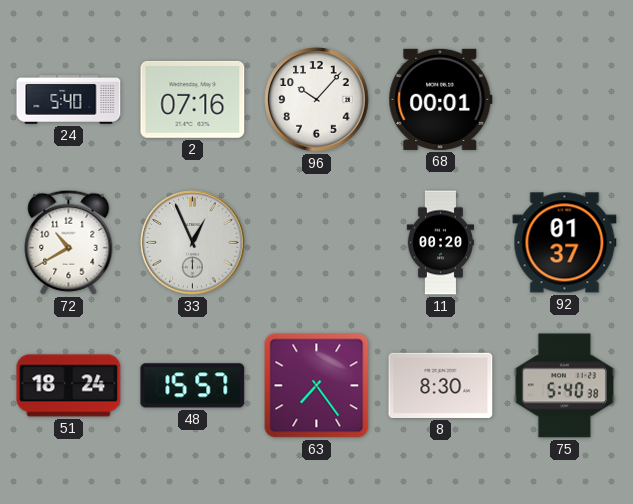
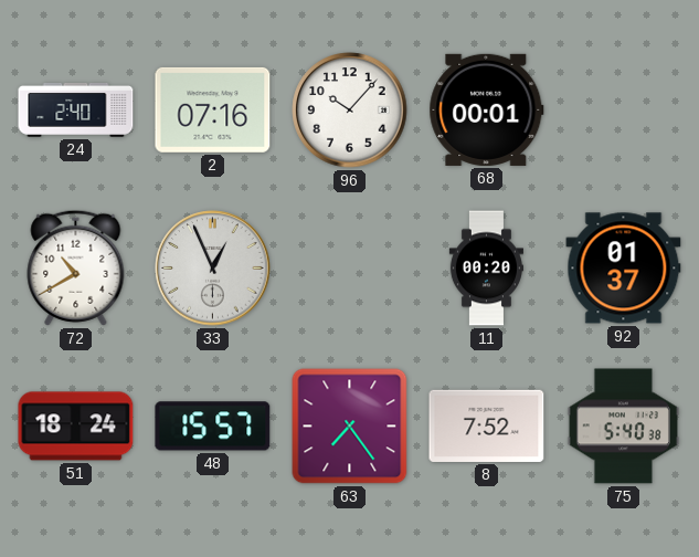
24: 5:40 -> 2:40
8: 8:30 -> 7:52
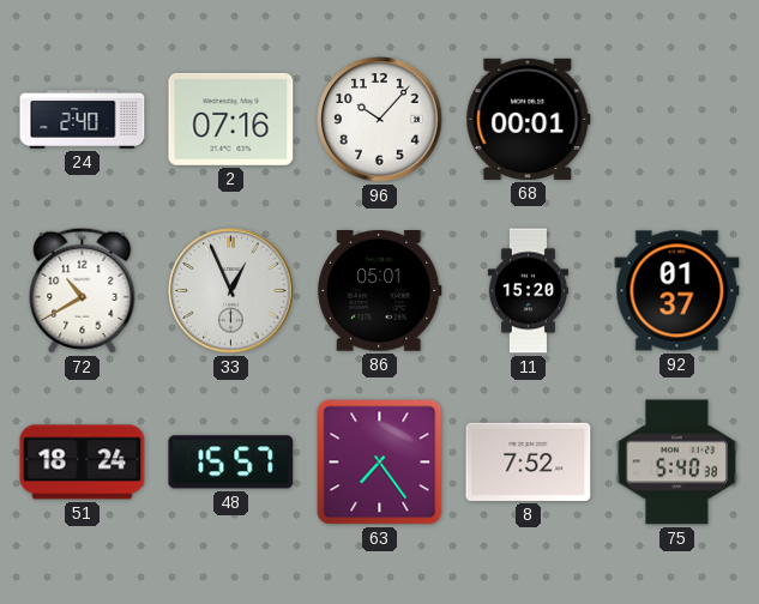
86: none -> 05:01
11: 00:20 -> 15:20
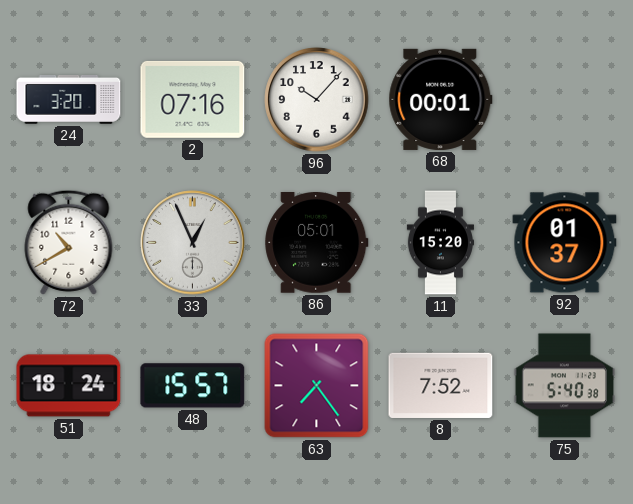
24: 2:40 -> 3:20
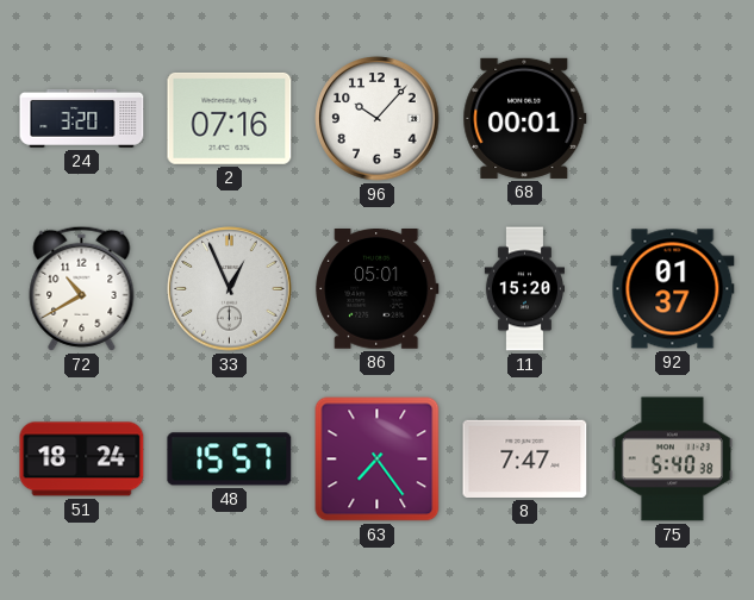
8: 7:52 -> 7:47
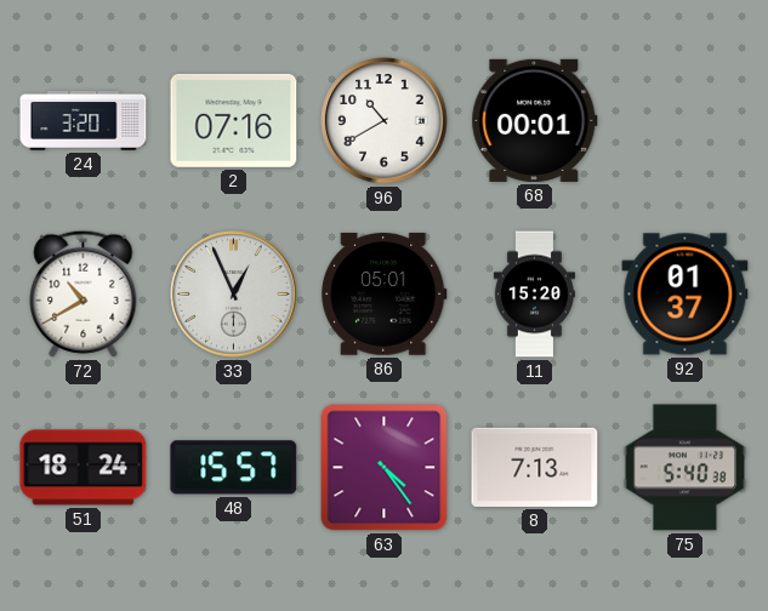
96: 10:07 -> 10:40
63: 7:24 -> 4:24
8: 7:47 -> 7:13
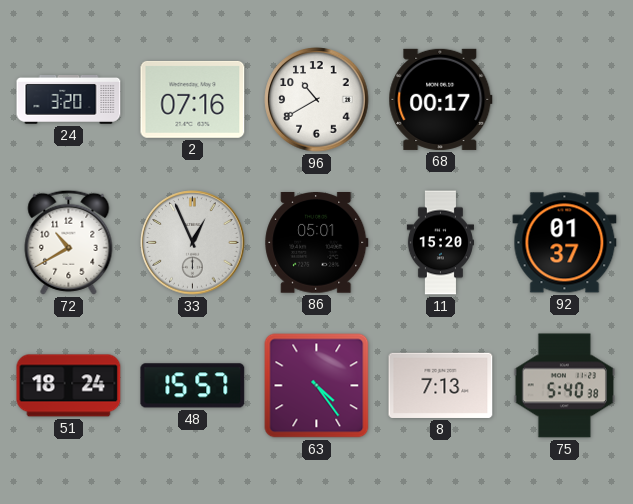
68: 00:01 -> 00:17
